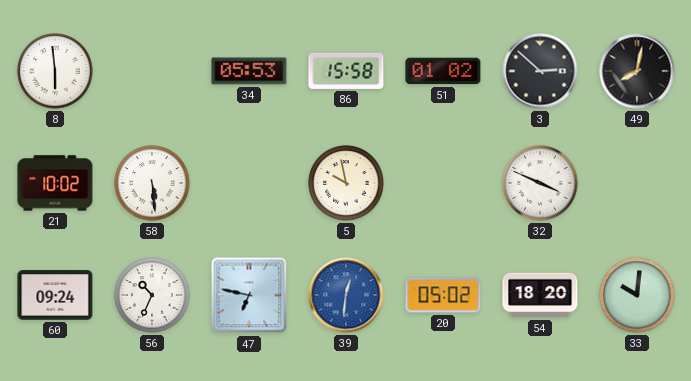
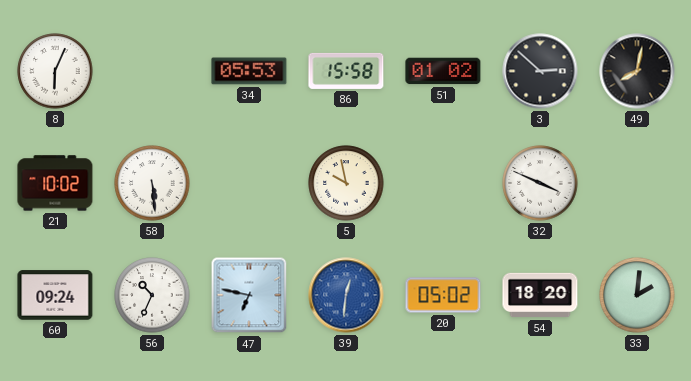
8: 5:59 -> 6:04
33: 10:01 -> 2:01
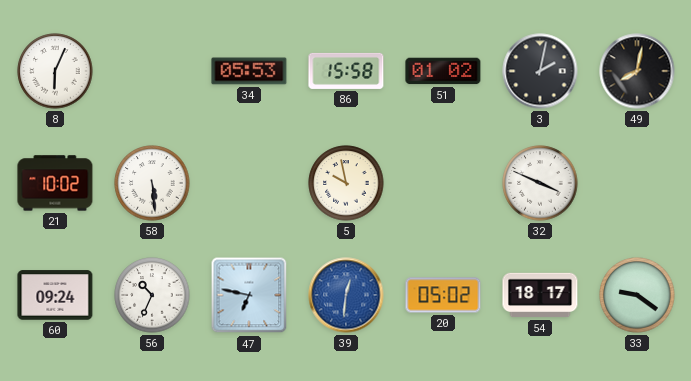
3: 2:52 -> 2:02
54: 18:20 -> 18:17
33: 2:01 -> 9:21
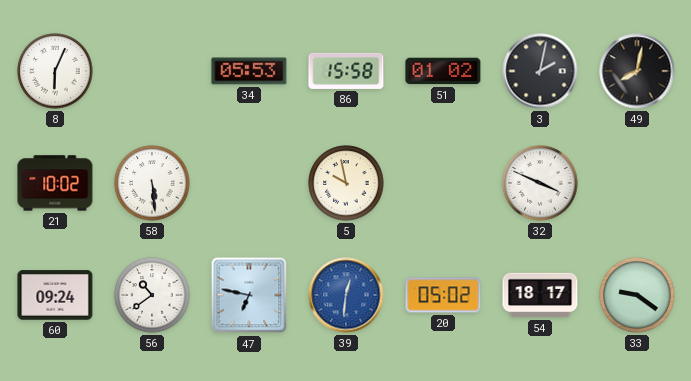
56: 10:34 -> 10:39
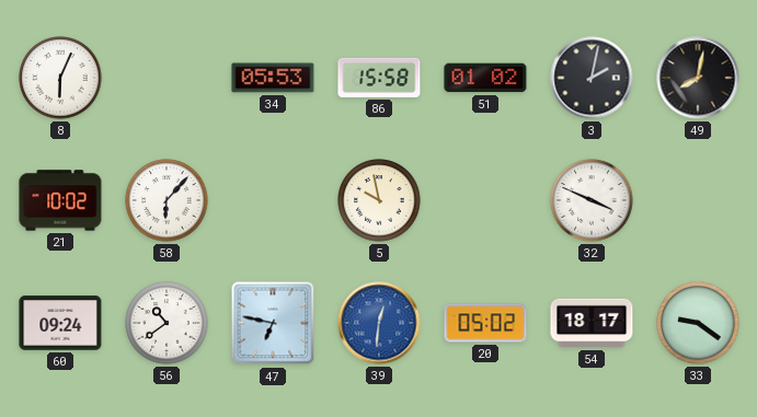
58: 5:29 -> 6:07
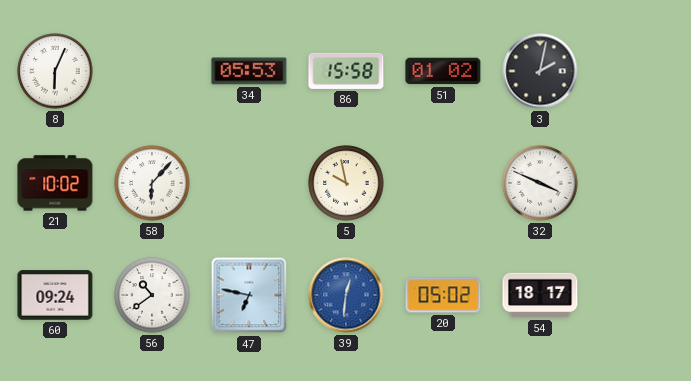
49: 8:02 -> none
33: 9:21 -> none
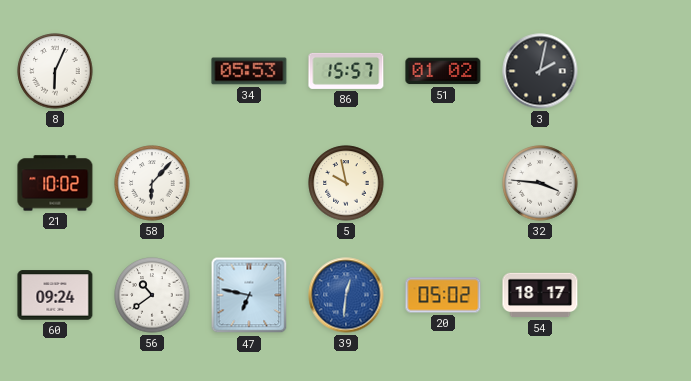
86: 15:58 -> 15:57
32: 3:49 -> 3:46
